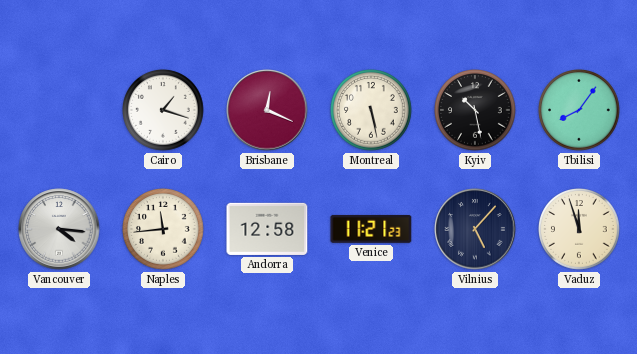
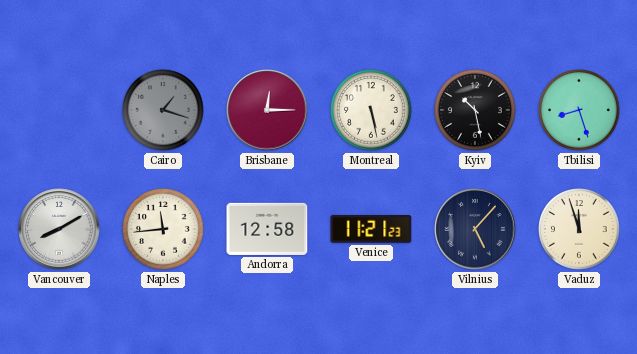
Cairo dial: white -> grey
Brisbane: 12:19 -> 12:15
Tbilisi: 8:06 -> 8:27
Vancouver: 4:16 -> 8:10
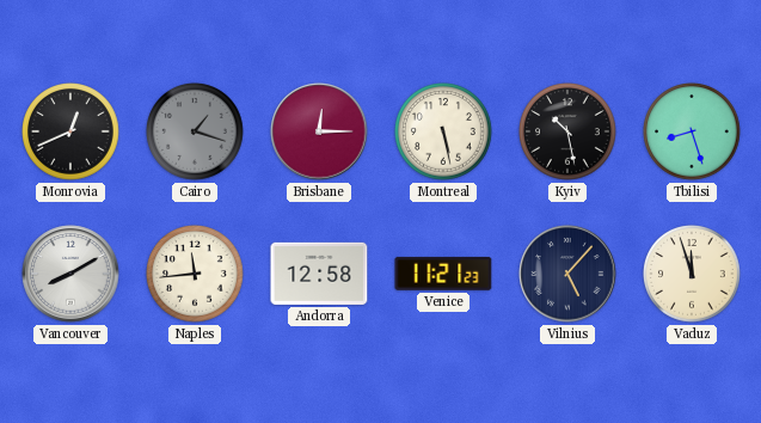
Monrovia: none -> 12:41
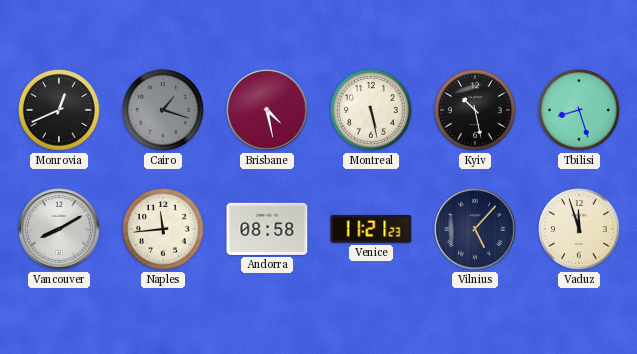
Brisbane: 12:15 -> 4:28
Andorra: 12:58 -> 08:58
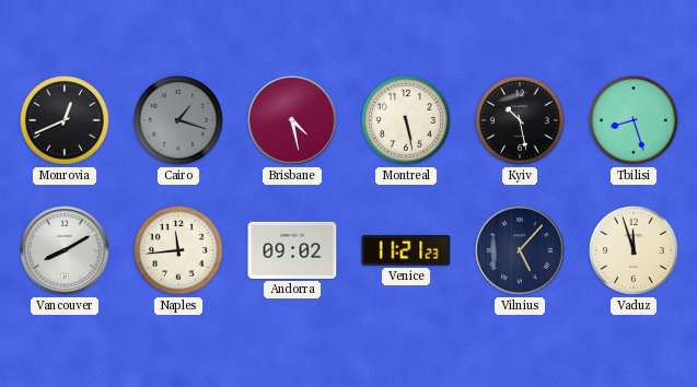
Andorra: 08:58 -> 09:02
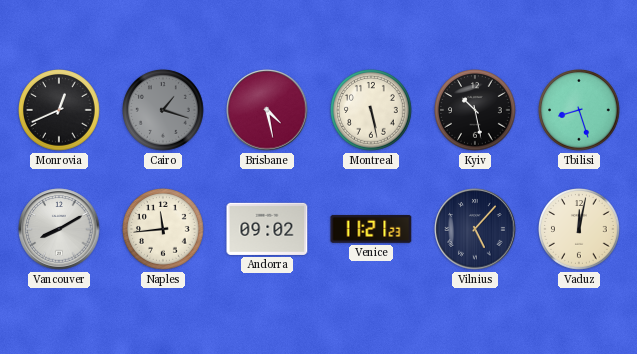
Vaduz: 11:57 -> 12:02
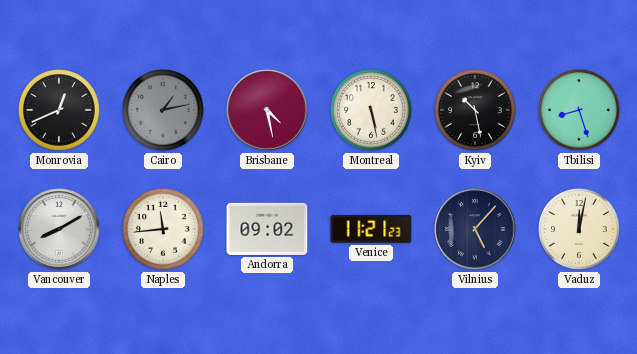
Cairo: 1:18 -> 1:13
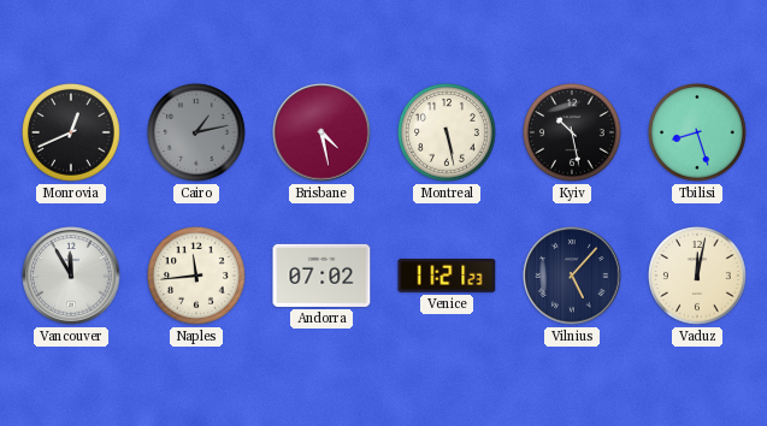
Vancouver: 8:10 -> 11:55
Andorra: 09:02 -> 07:02
